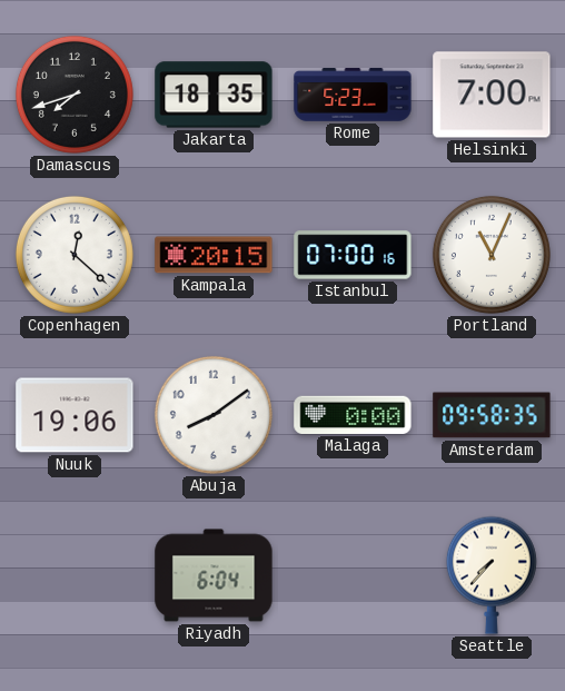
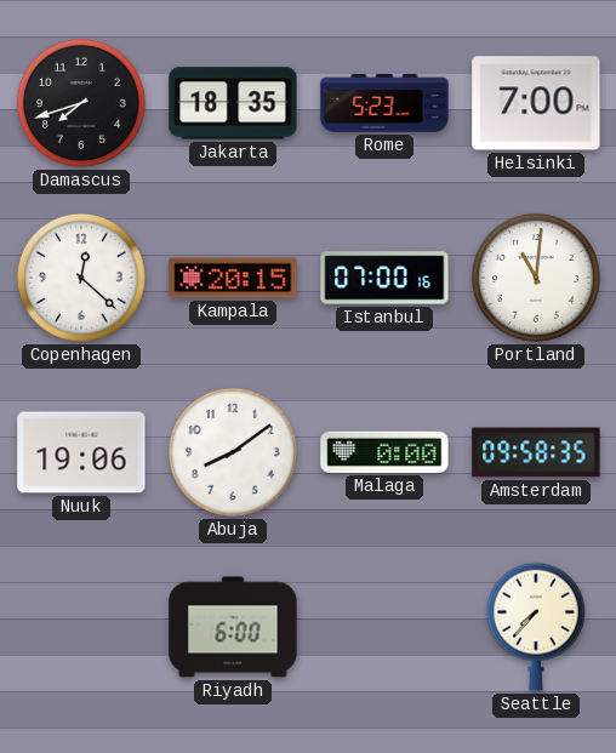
Portland: 11:04 -> 11:01
Riyadh: 6:04 -> 6:00
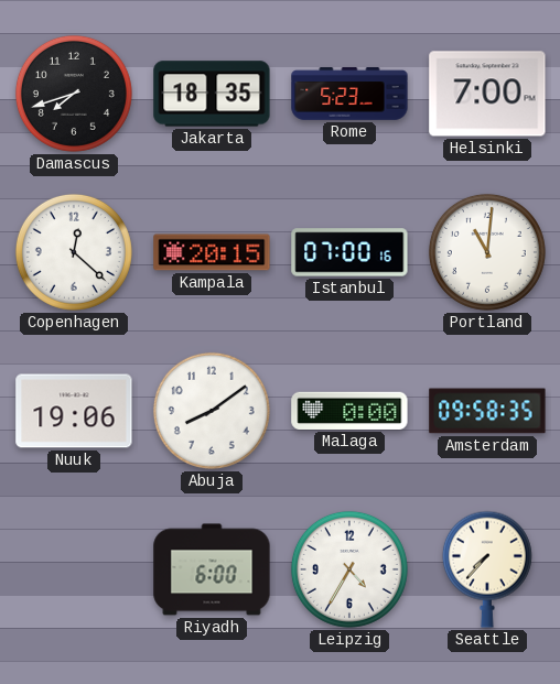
Leipzig: none -> 4:35
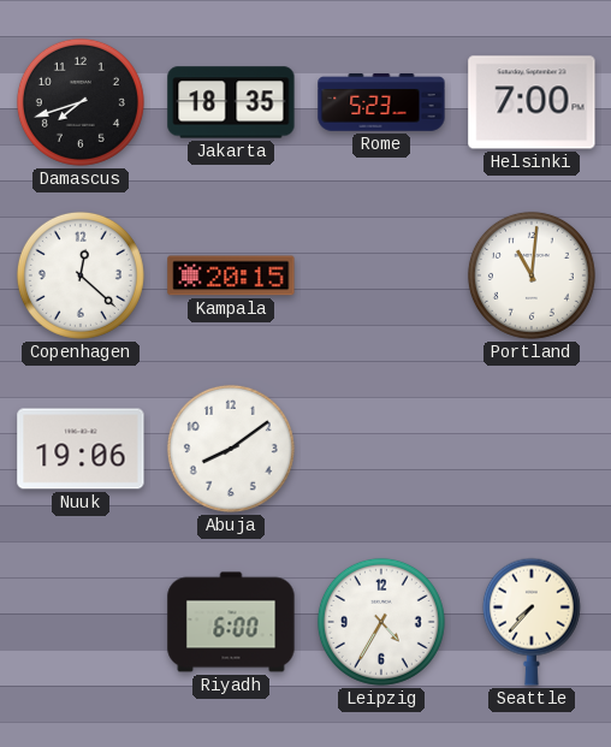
Istanbul: 07:00 -> none
Malaga: 0:00 -> none
Amsterdam: 09:58 -> none
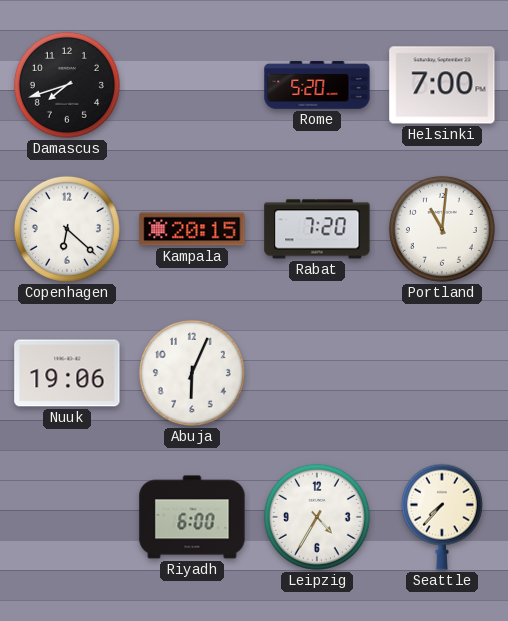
Jakarta: 18:35 -> none
Rome: 5:23 -> 5:20
Copenhagen: 12:22 -> 6:22
Rabat: none -> 7:20
Abuja: 8:09 -> 6:04
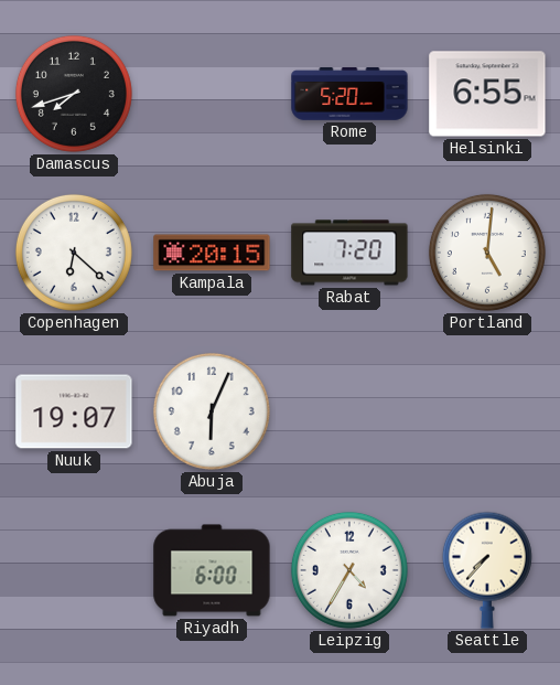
Helsinki: 7:00 -> 6:55
Portland: 11:01 -> 5:01
Nuuk: 19:06 -> 19:07
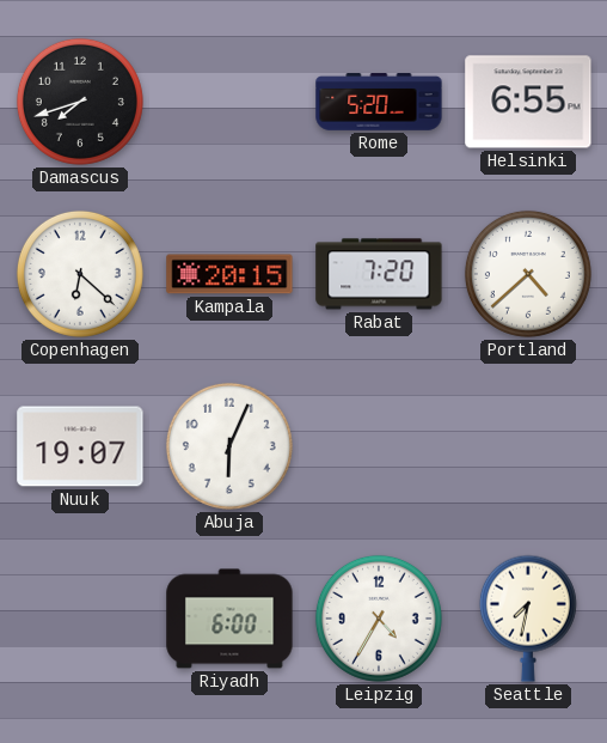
Portland: 5:01 -> 4:38
Seattle: 7:37 -> 7:32
